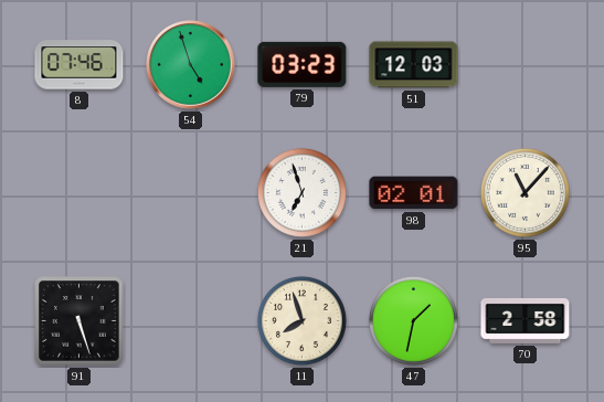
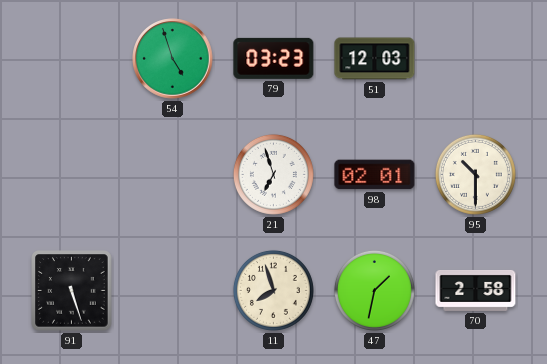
8: 07:46 -> none
95: 11:07 -> 10:30
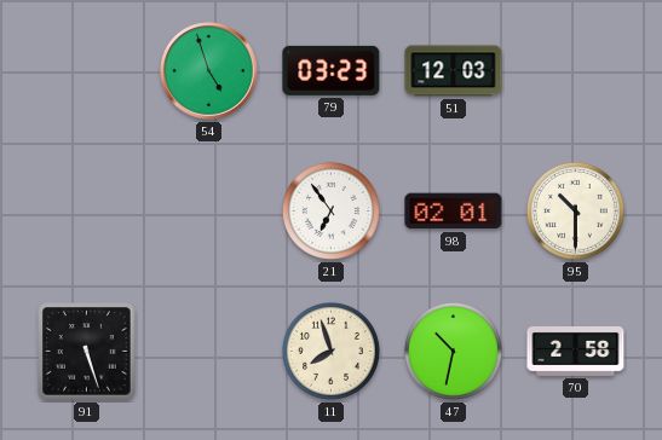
21: 6:57 -> 6:54
47: 1:32 -> 10:32
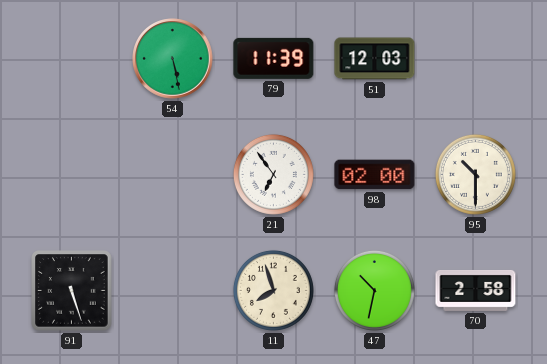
54: 4:57 -> 5:28
79: 03:23 -> 11:39
98: 02:01 -> 02:00
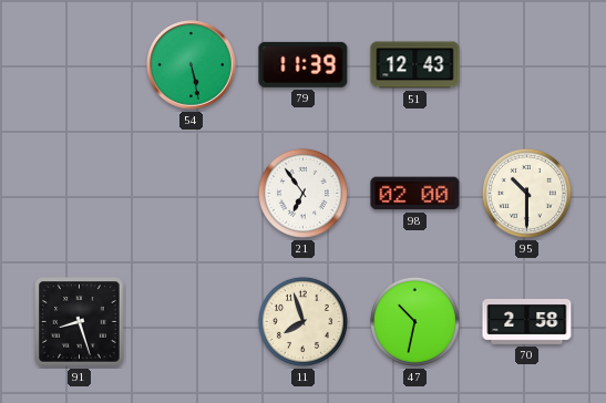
51: 12:03 -> 12:43
91: 5:27 -> 8:27
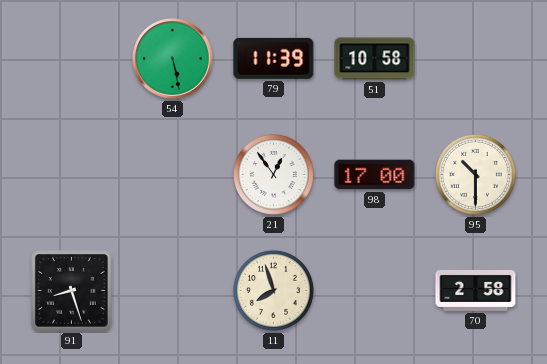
51: 12:43 -> 10:58
21: 6:54 -> 12:54
98: 02:00 -> 17:00
47: 10:32 -> none
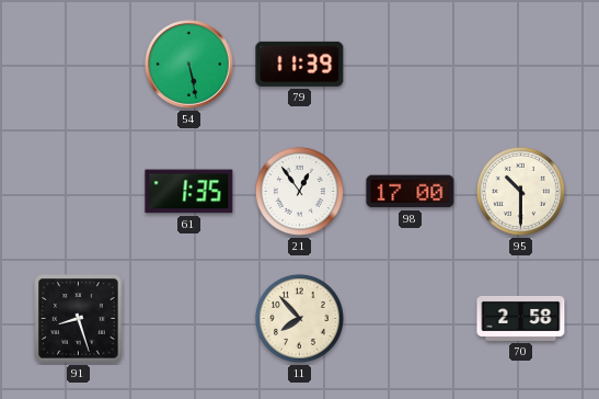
51: 10:58 -> none
61: none -> 1:35
11: 7:57 -> 7:53
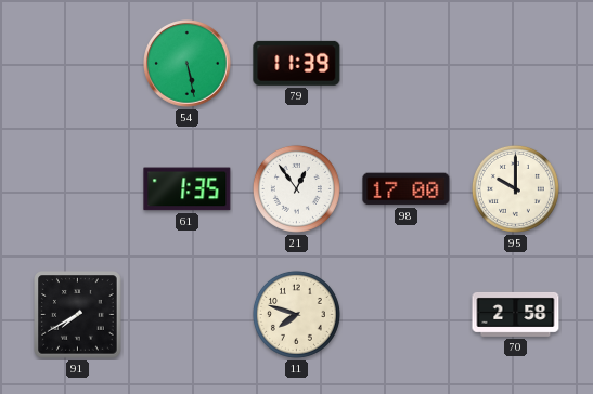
95: 10:30 -> 10:00
91: 8:27 -> 7:40
11: 7:53 -> 7:48
